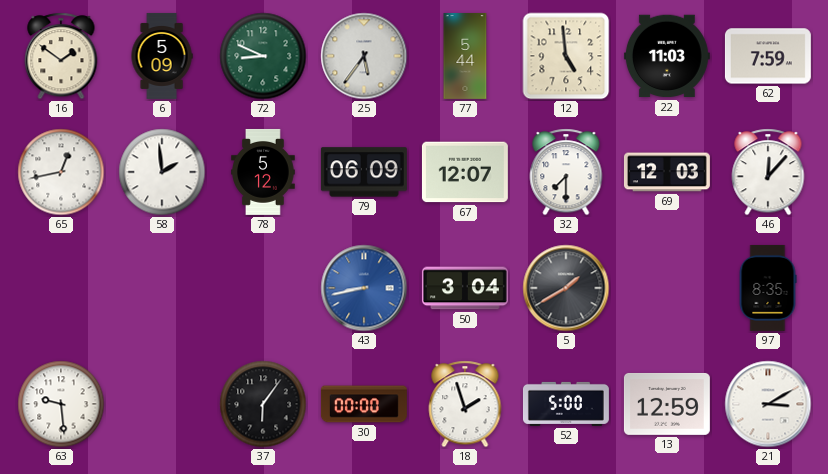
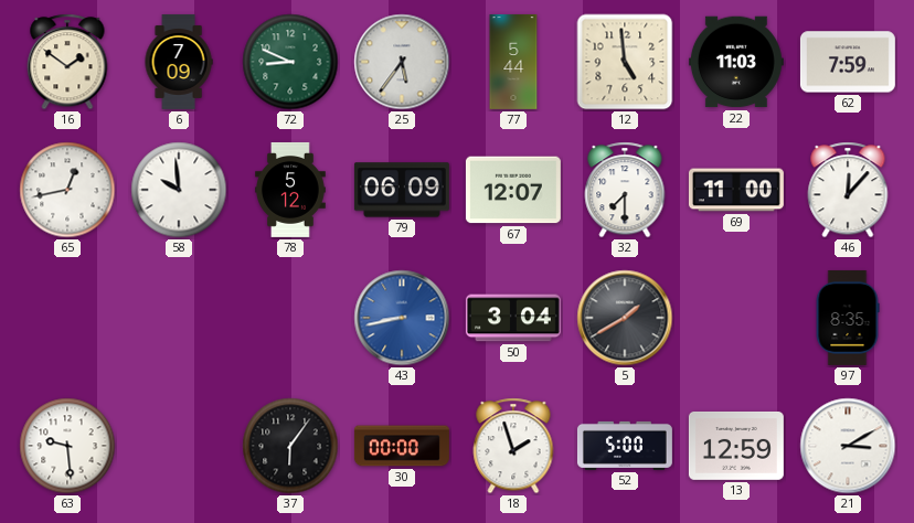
6: 5:09 -> 7:09
58: 1:59 -> 9:59
69: 12:03 -> 11:00
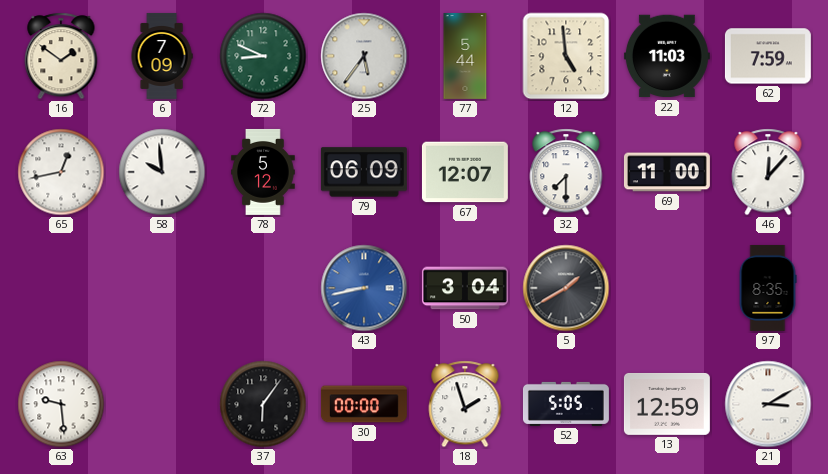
52: 5:00 -> 5:05
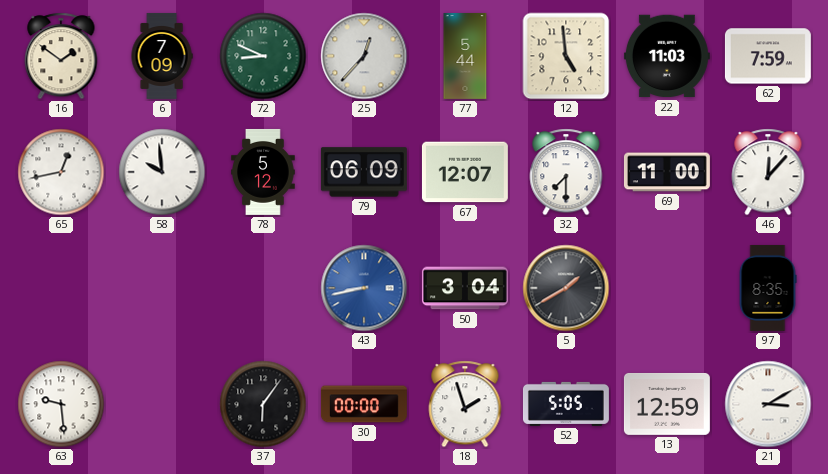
25: 5:36 -> 12:37
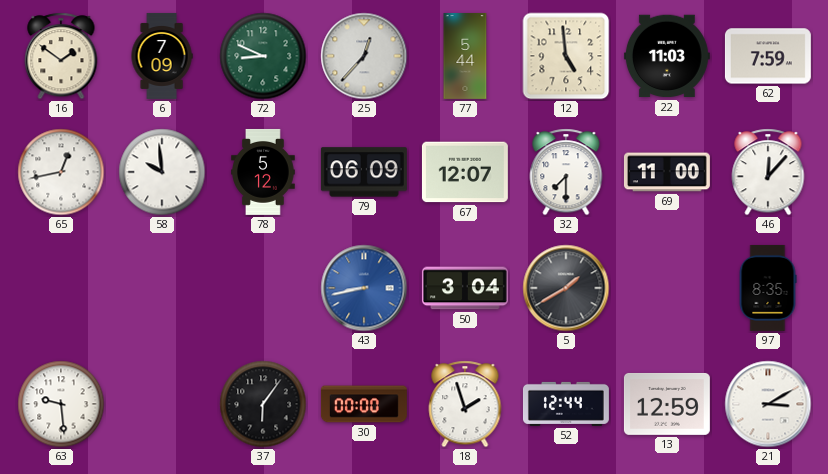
52: 5:05 -> 12:44
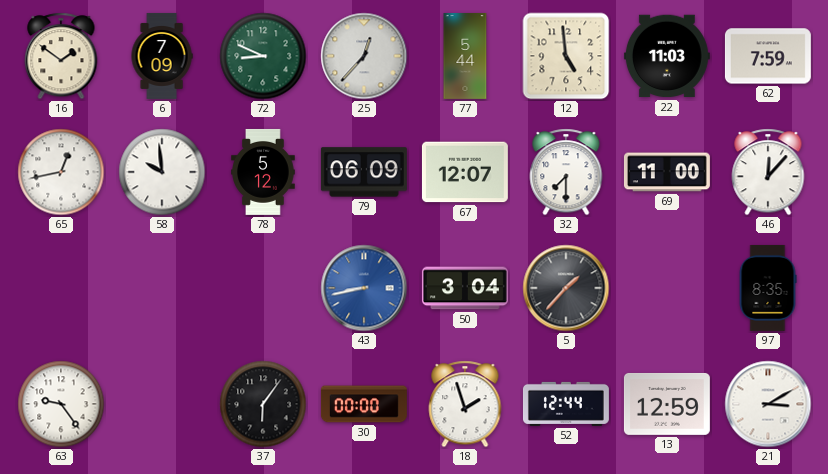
5: 1:40 -> 1:37
63: 9:29 -> 9:24
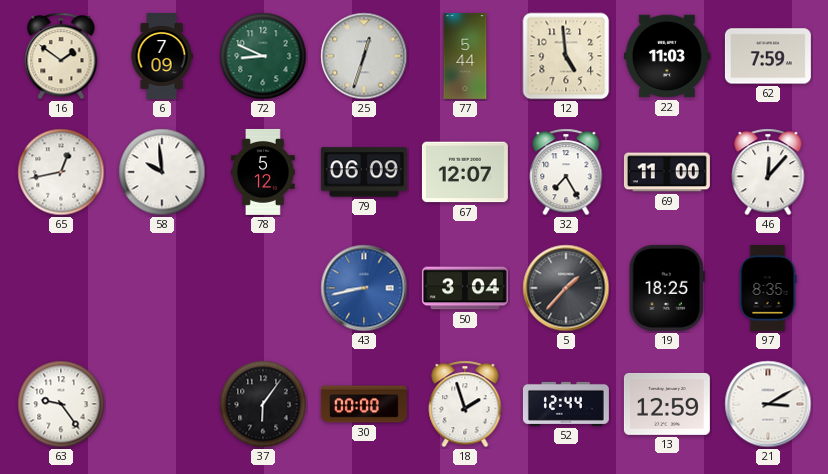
25: 12:37 -> 12:33
32: 7:30 -> 7:25
19: none -> 18:25
